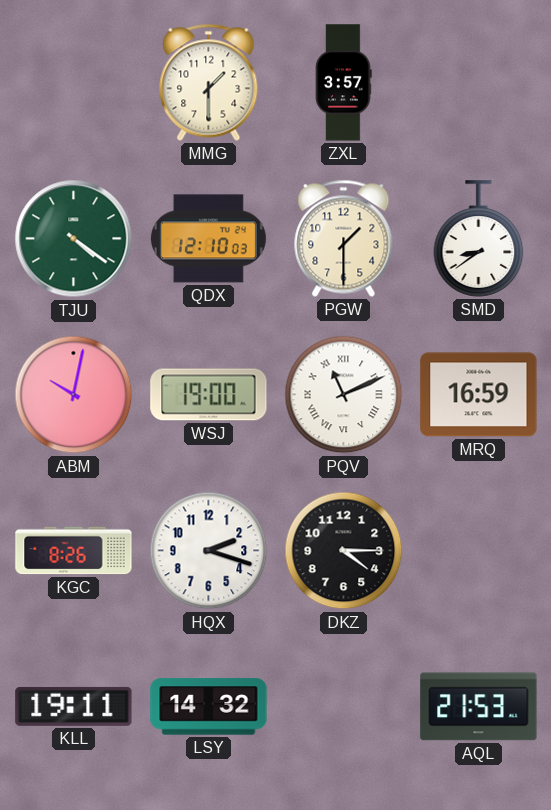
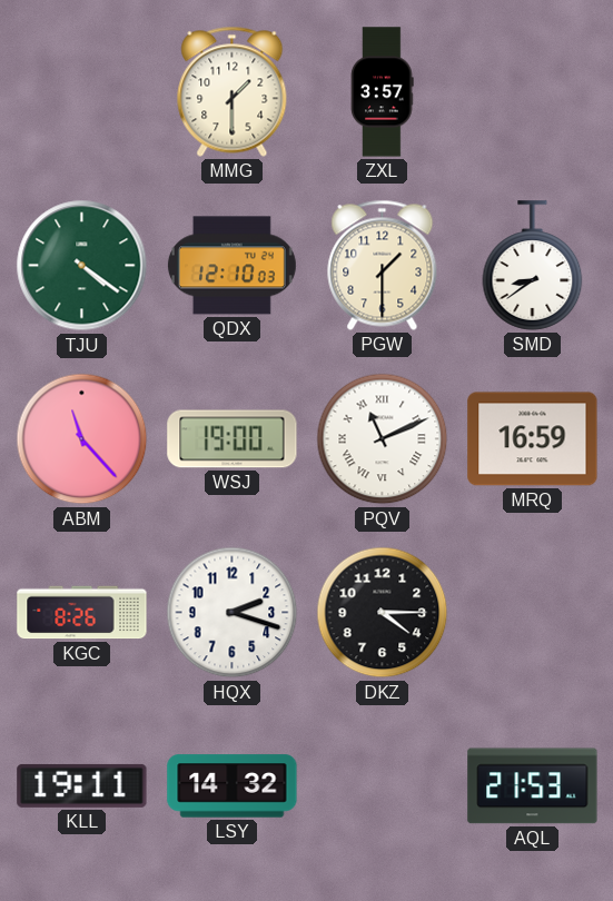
ABM: 10:02 -> 11:23
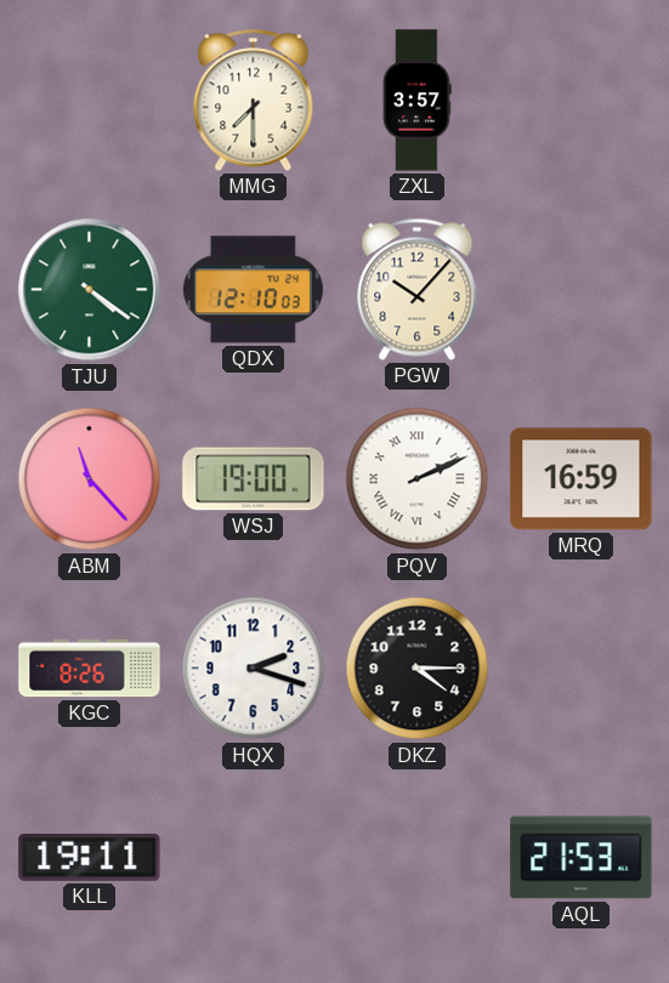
MMG: 1:30 -> 7:30
PGW: 1:30 -> 10:07
SMD: 8:39 -> none
PQV: 11:11 -> 2:11
LSY: 14:32 -> none
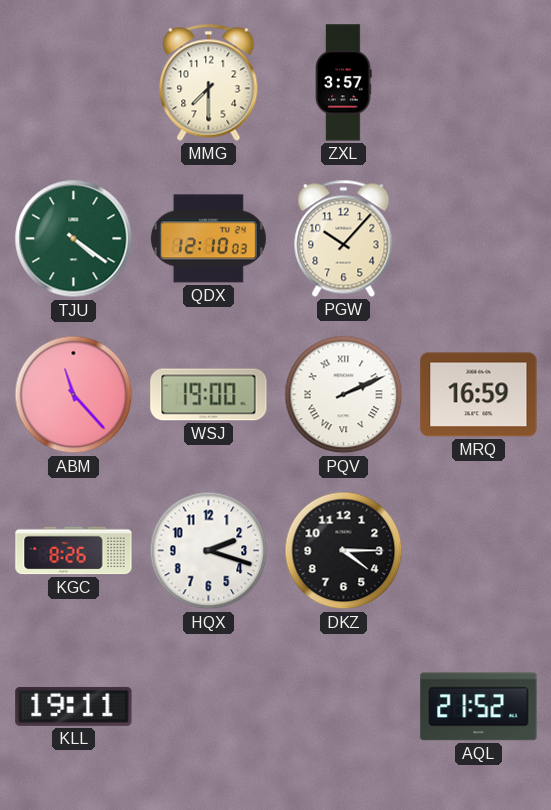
AQL: 21:53 -> 21:52
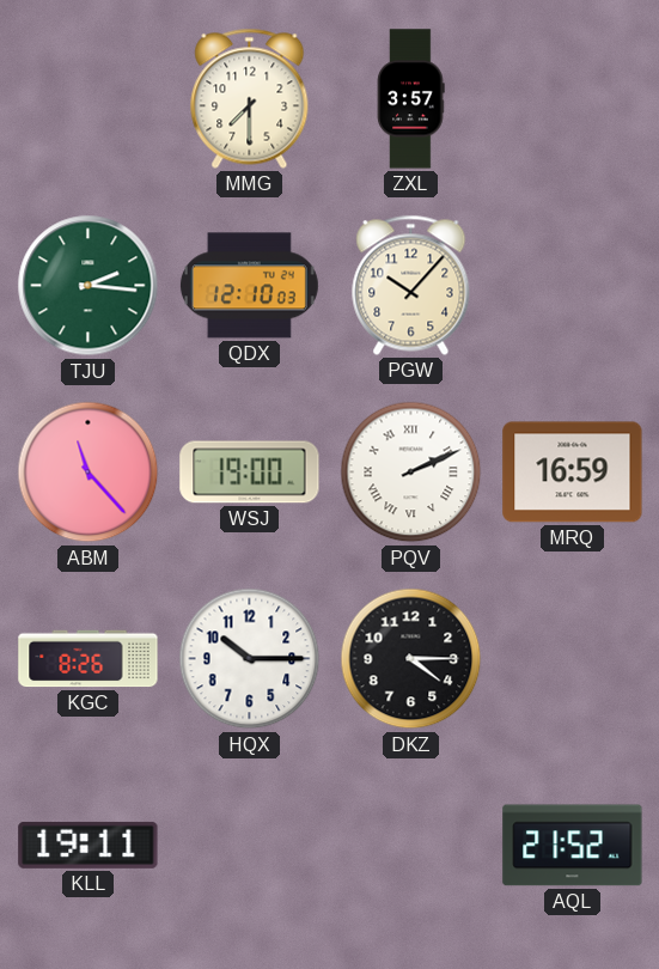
TJU: 4:21 -> 2:16
HQX: 2:18 -> 10:15
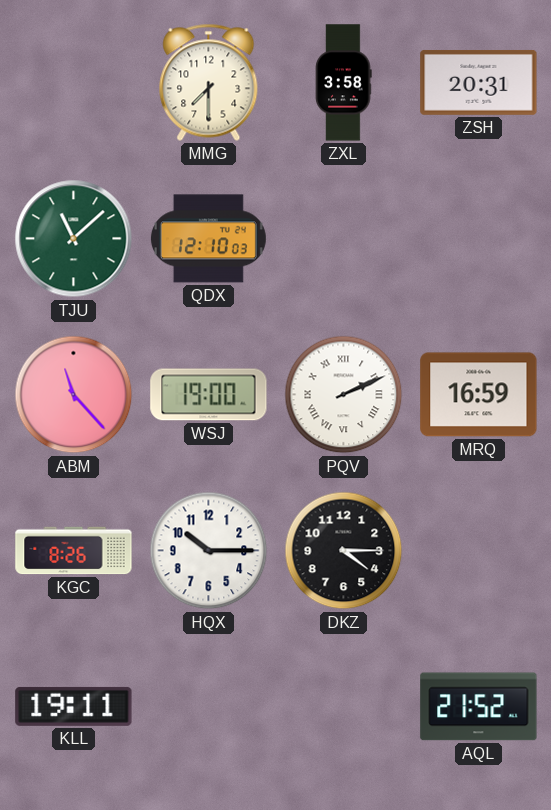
ZXL: 3:57 -> 3:58
ZSH: none -> 20:31
TJU: 2:16 -> 11:08
PGW: 10:07 -> none
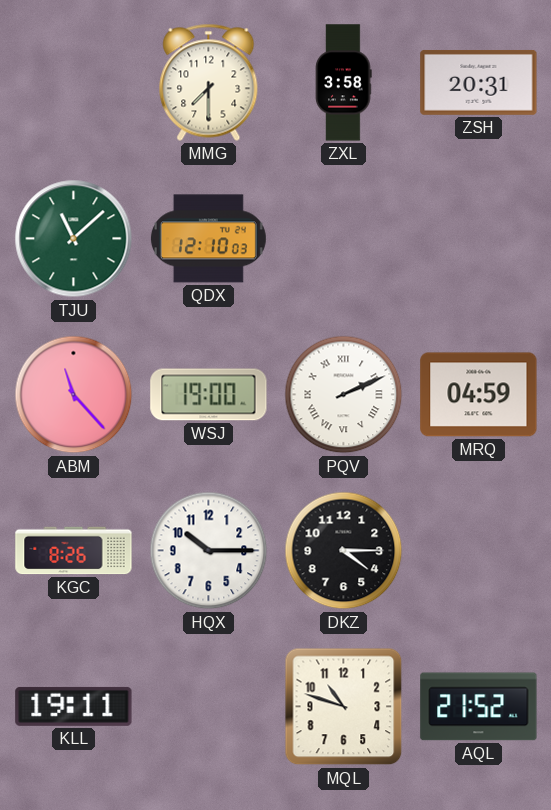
MRQ: 16:59 -> 04:59
MQL: none -> 10:48
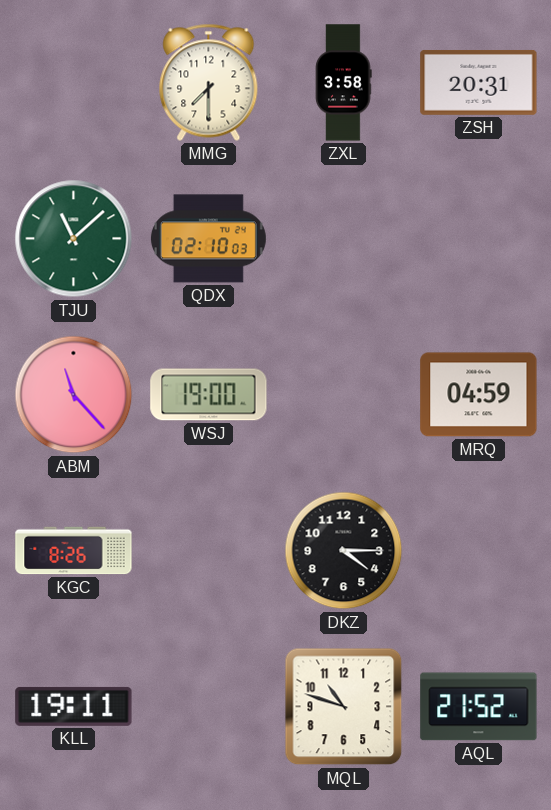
QDX: 12:10 -> 02:10
PQV: 2:11 -> none
HQX: 10:15 -> none
